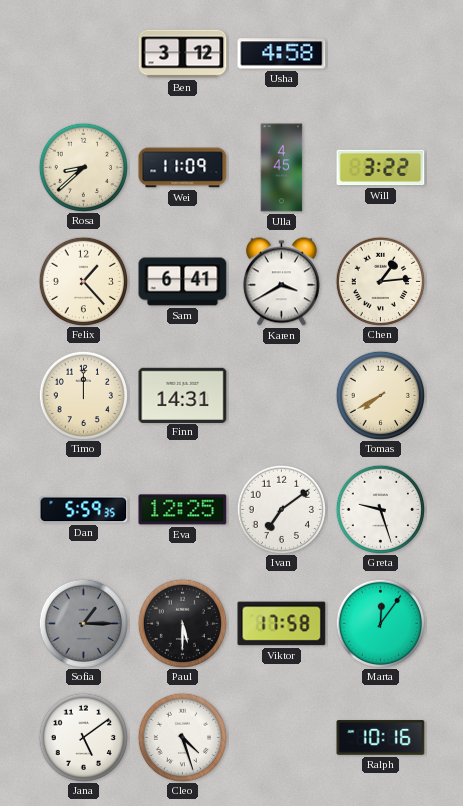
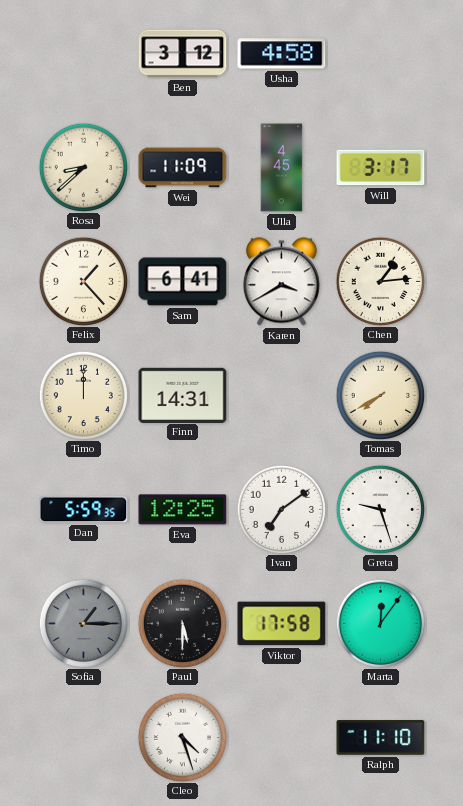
Will: 3:22 -> 3:17
Jana: 5:09 -> none
Ralph: 10:16 -> 11:10
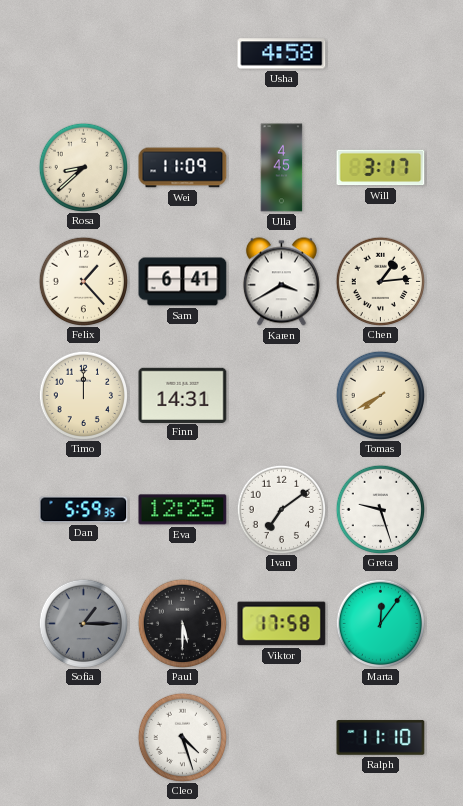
Ben: 3:12 -> none
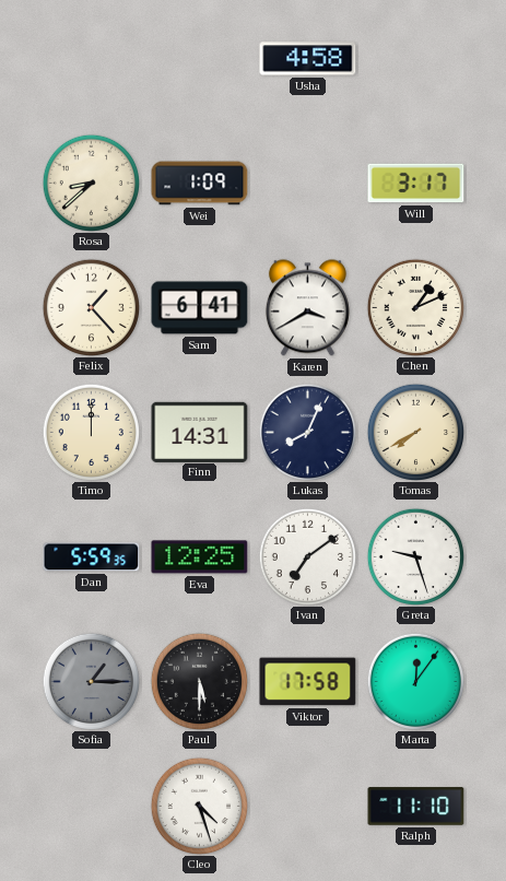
Wei: 11:09 -> 1:09
Ulla: 4:45 -> none
Chen: 1:14 -> 1:11
Lukas: none -> 8:04
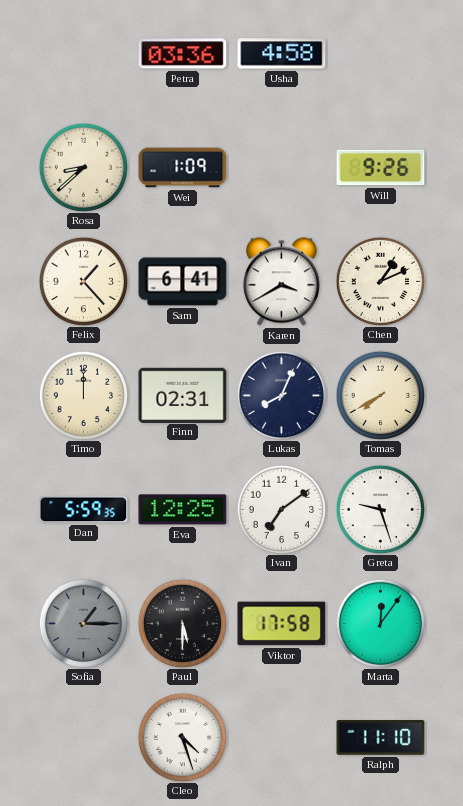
Petra: none -> 03:36
Will: 3:17 -> 9:26
Finn: 14:31 -> 02:31
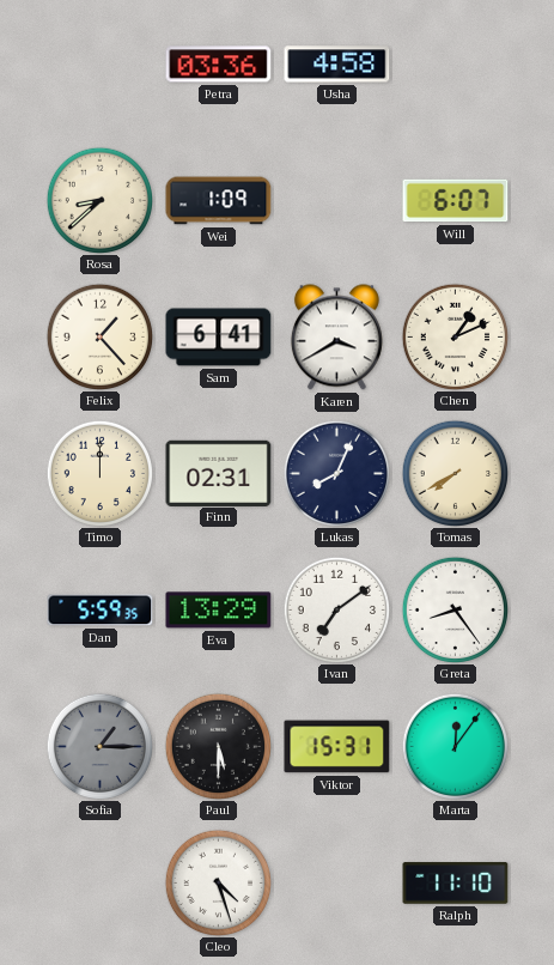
Will: 9:26 -> 6:07
Eva: 12:25 -> 13:29
Greta: 9:27 -> 8:24
Viktor: 17:58 -> 15:31
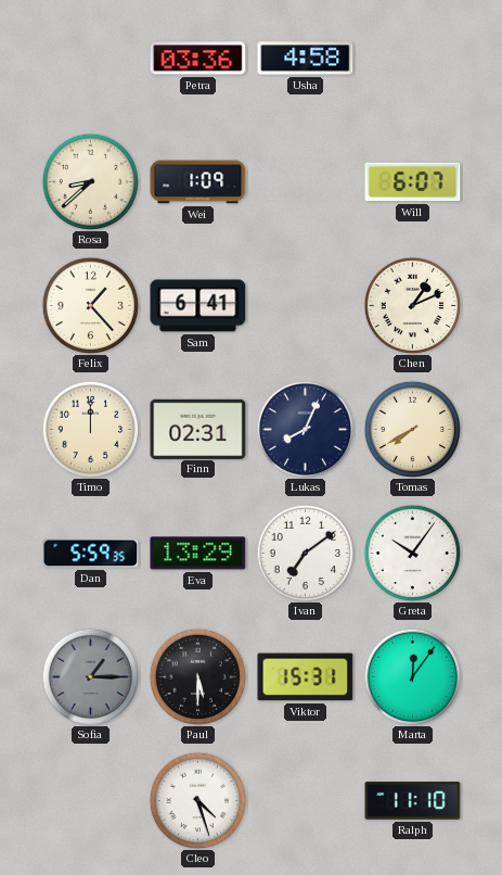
Karen: 3:40 -> none
Greta: 8:24 -> 10:06
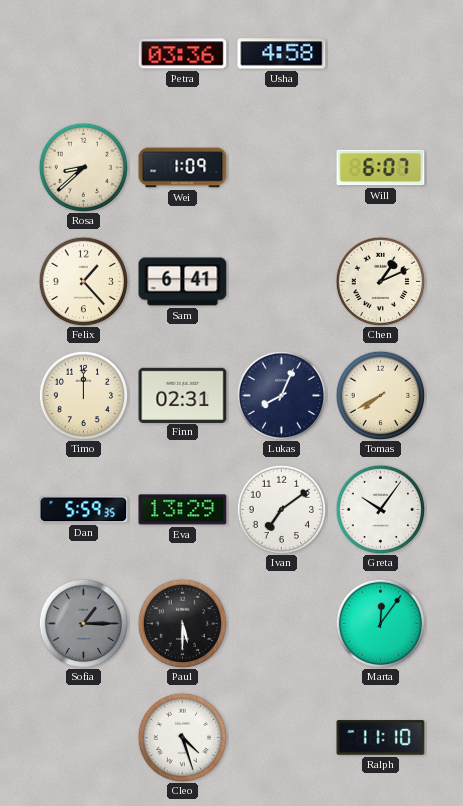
Viktor: 15:31 -> none
